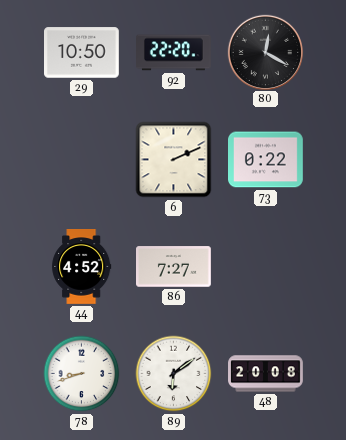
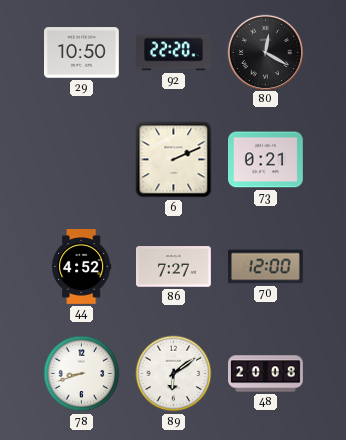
73: 0:22 -> 0:21
70: none -> 12:00
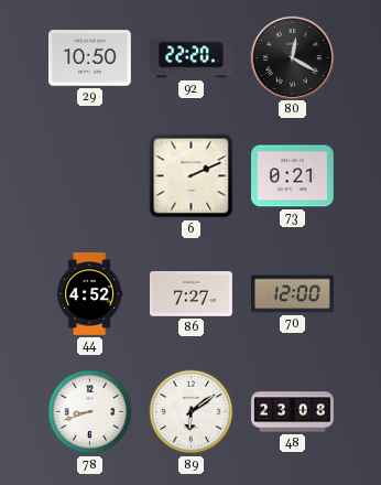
48: 20:08 -> 23:08
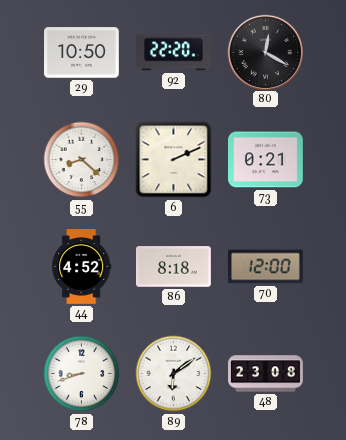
55: none -> 8:22
86: 7:27 -> 8:18
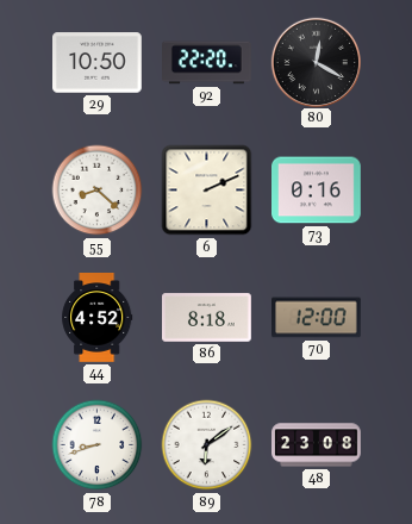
73: 0:21 -> 0:16
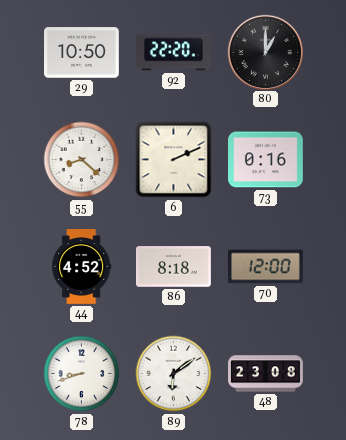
80: 12:20 -> 1:00
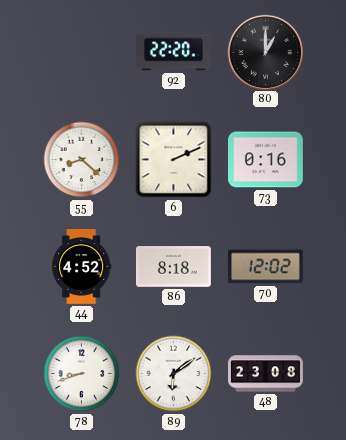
29: 10:50 -> none
70: 12:00 -> 12:02
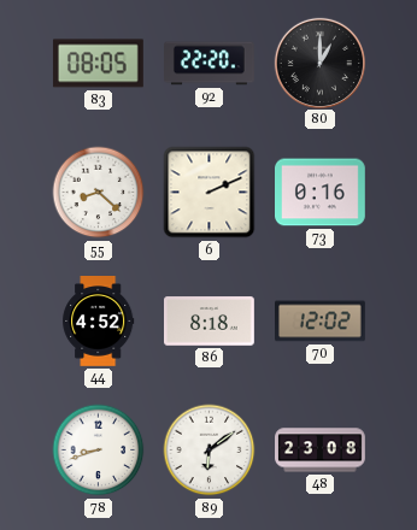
83: none -> 08:05
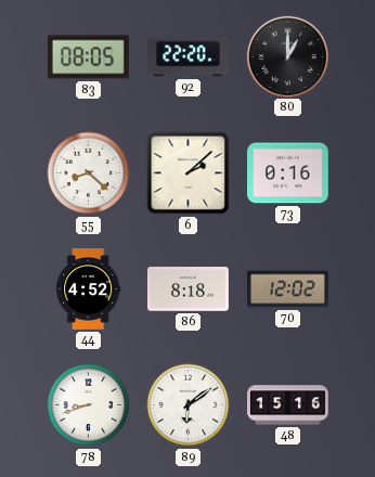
6: 2:11 -> 2:08
48: 23:08 -> 15:16
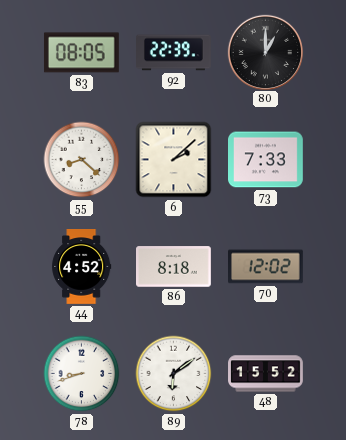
92: 22:20 -> 22:39
73: 0:16 -> 7:33
48: 15:16 -> 15:52
